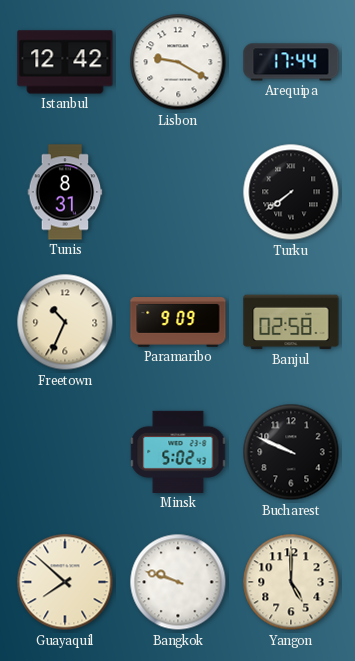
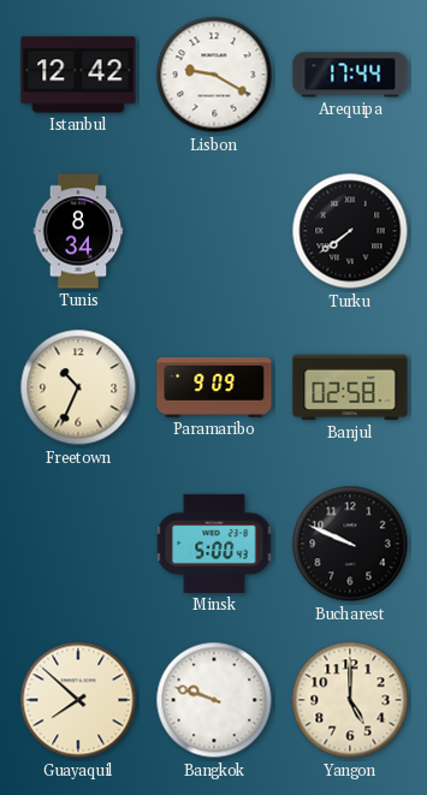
Tunis: 8:31 -> 8:34
Minsk: 5:02 -> 5:00
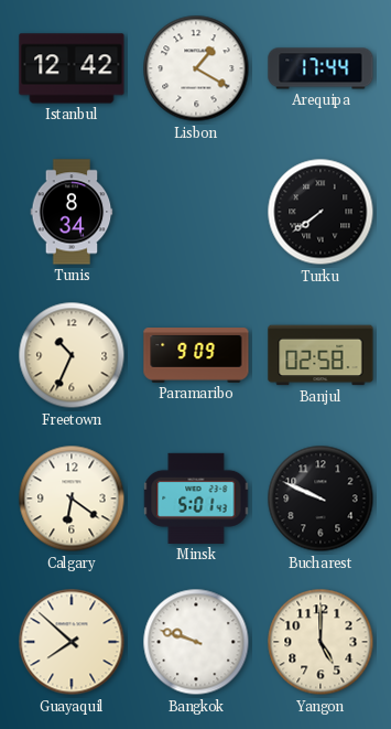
Lisbon: 9:20 -> 1:20
Calgary: none -> 6:21
Minsk: 5:00 -> 5:01
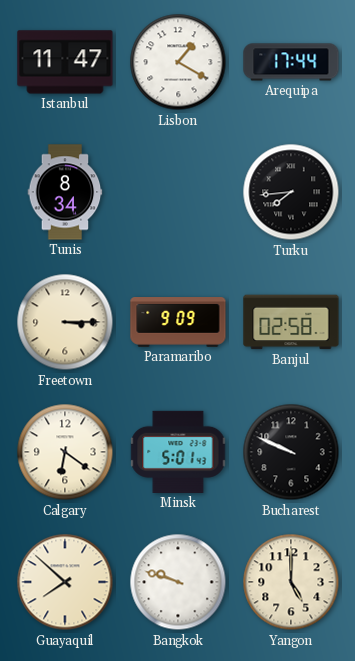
Istanbul: 12:42 -> 11:47
Turku: 7:39 -> 7:44
Freetown: 10:34 -> 3:15
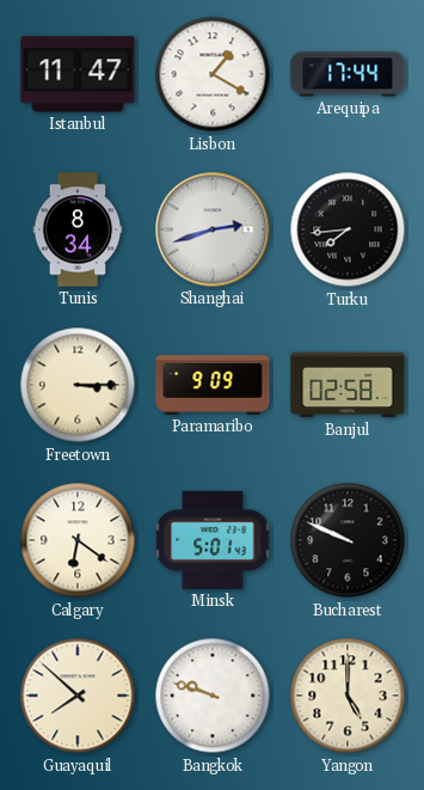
Shanghai: none -> 2:42
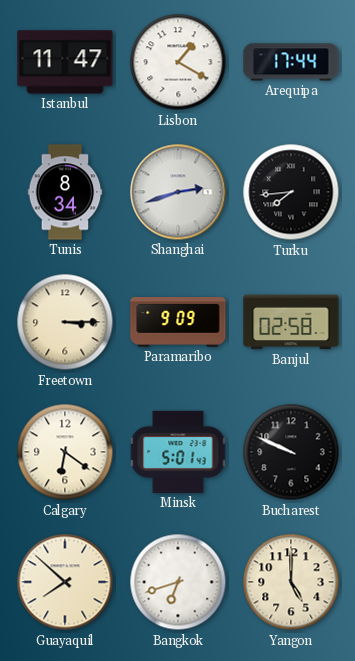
Bangkok: 9:48 -> 6:42
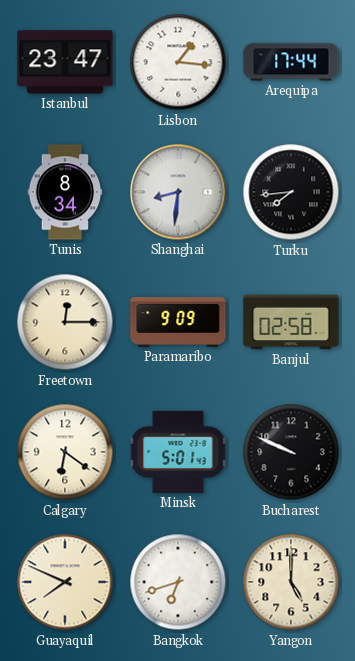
Istanbul: 11:47 -> 23:47
Lisbon: 1:20 -> 1:16
Shanghai: 2:42 -> 8:31
Freetown: 3:15 -> 12:15
Guayaquil: 7:52 -> 7:49
